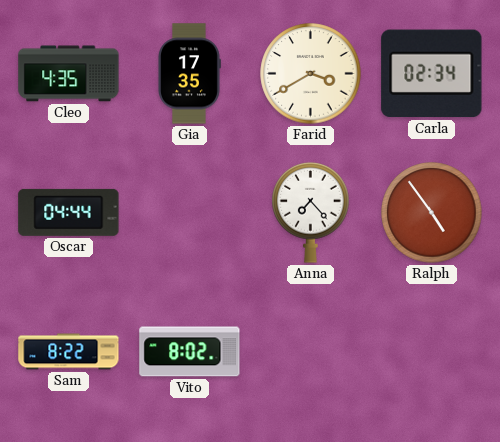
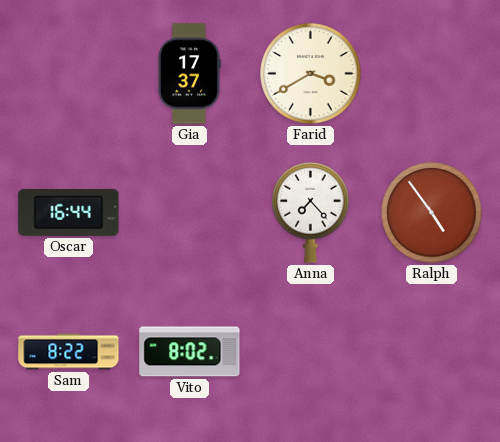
Cleo: 4:35 -> none
Gia: 17:35 -> 17:37
Carla: 02:34 -> none
Oscar: 04:44 -> 16:44
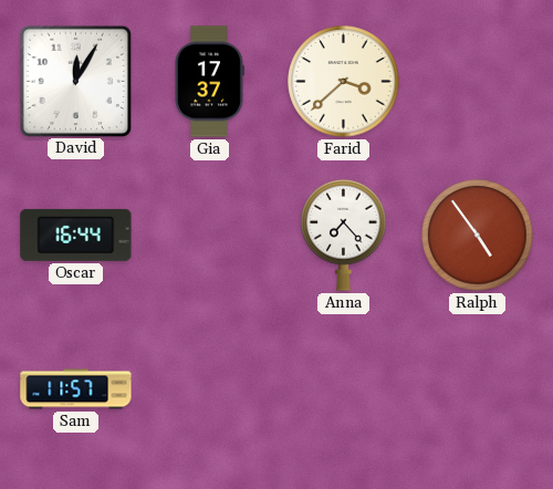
David: none -> 12:05
Farid: 3:40 -> 3:38
Sam: 8:22 -> 11:57
Vito: 8:02 -> none
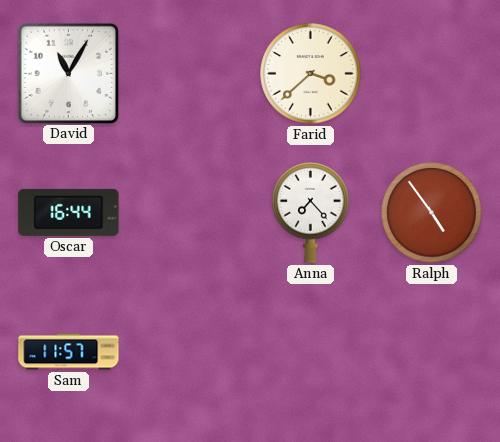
David: 12:05 -> 11:05
Gia: 17:37 -> none
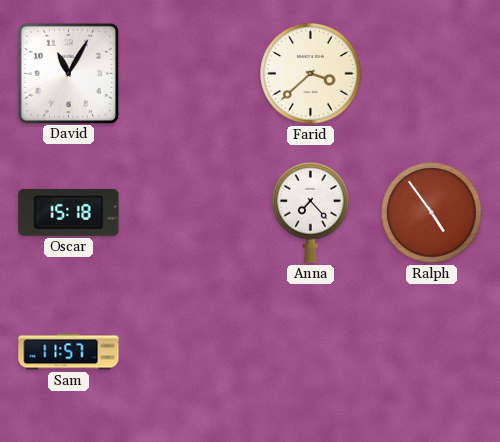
Oscar: 16:44 -> 15:18
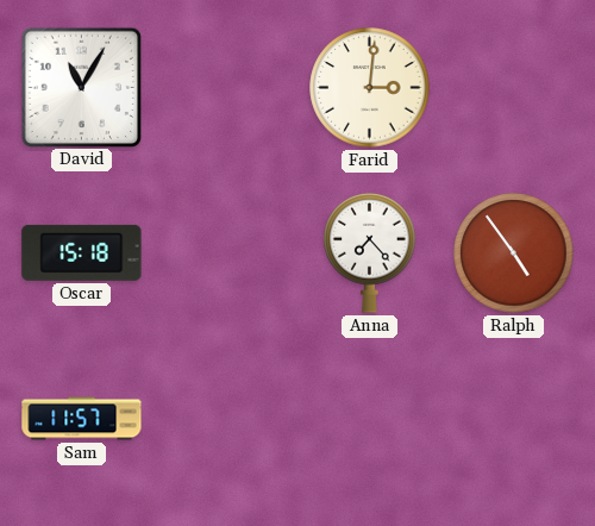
Farid: 3:38 -> 3:01
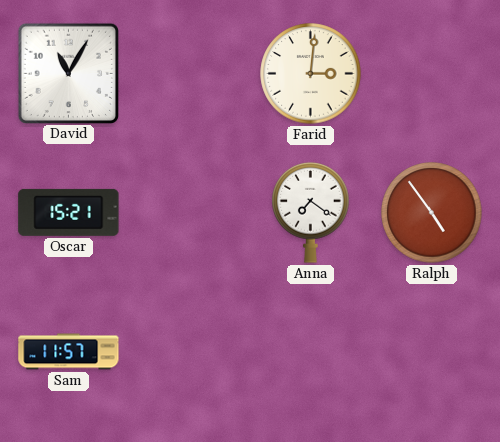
Oscar: 15:18 -> 15:21
Anna: 7:23 -> 7:21
